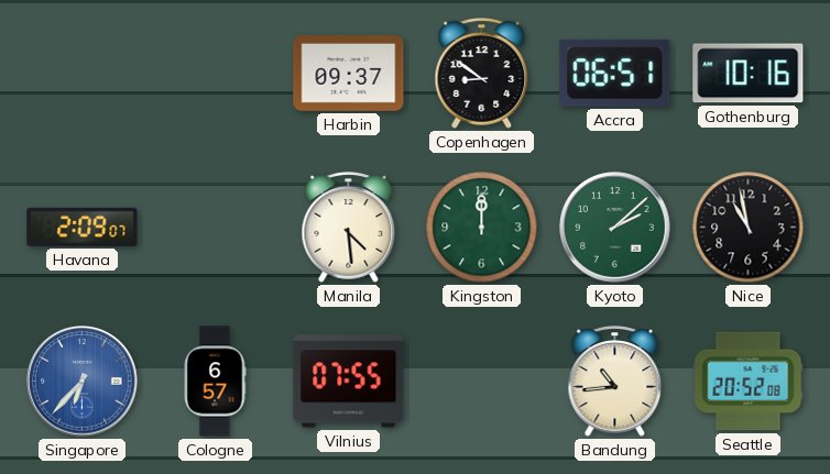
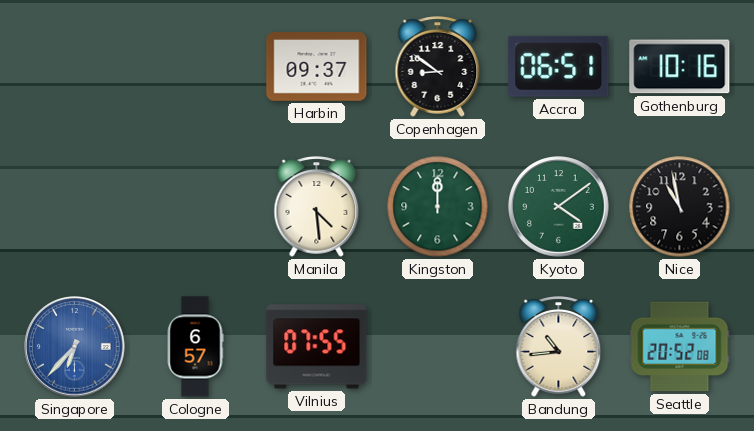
Havana: 2:09 -> none
Kyoto: 2:08 -> 4:09
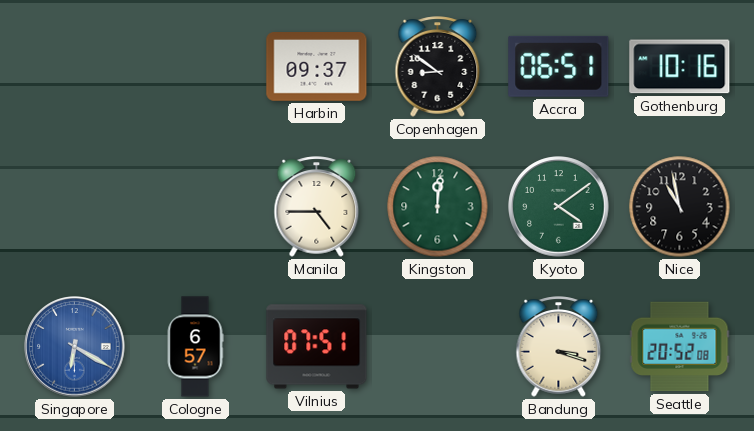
Manila: 4:29 -> 4:45
Kingston: 12:00 -> 12:01
Singapore: 6:37 -> 6:20
Vilnius: 07:55 -> 07:51
Bandung: 10:44 -> 3:18
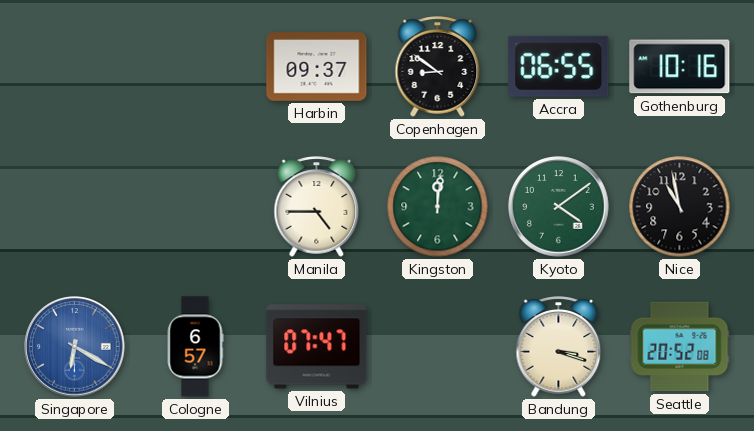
Accra: 06:51 -> 06:55
Vilnius: 07:51 -> 07:47
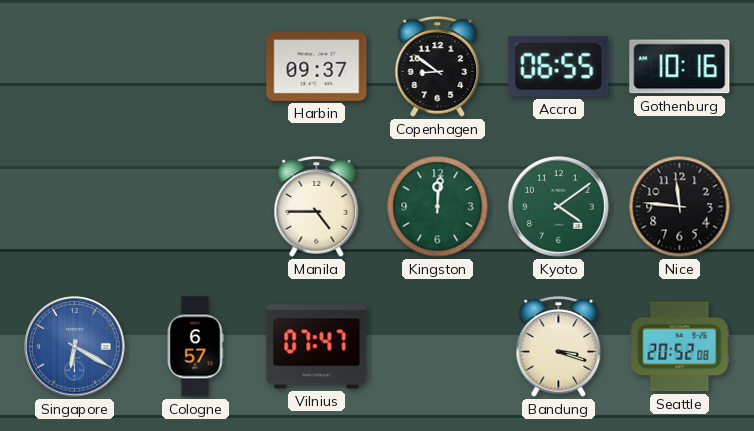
Nice: 10:58 -> 11:46
